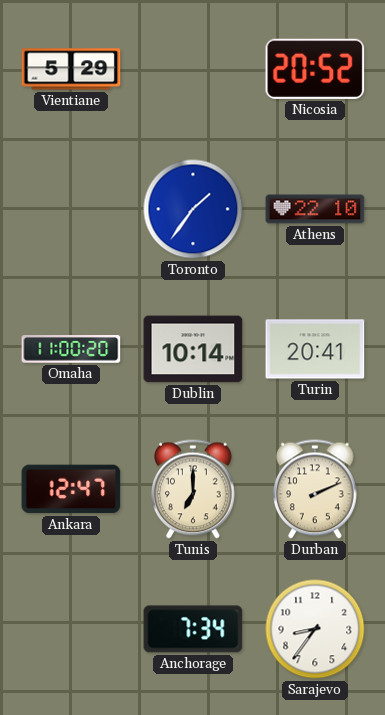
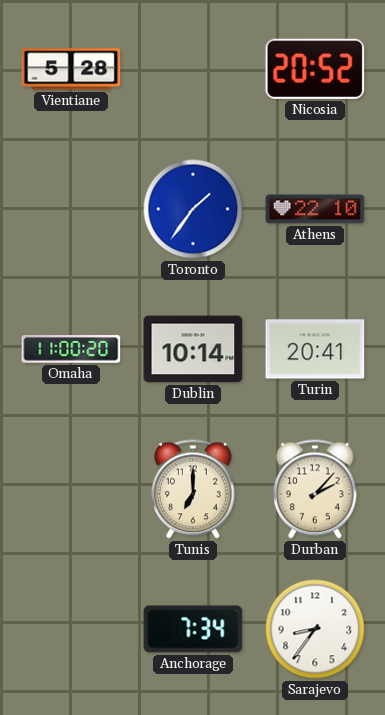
Vientiane: 5:29 -> 5:28
Ankara: 12:47 -> none
Durban: 2:11 -> 2:07
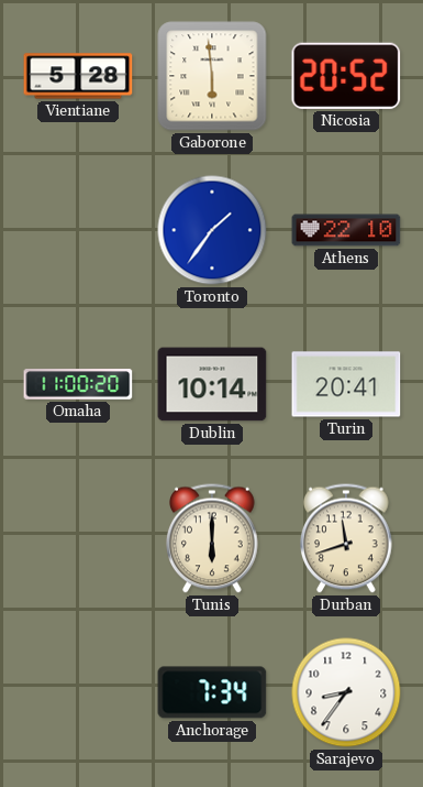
Gaborone: none -> 5:59
Tunis: 7:00 -> 6:00
Durban: 2:07 -> 11:42
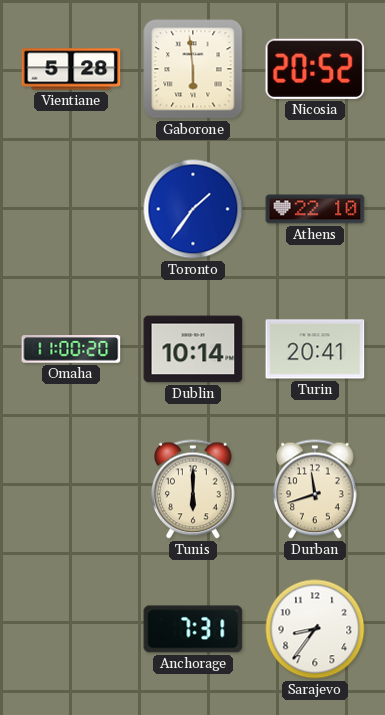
Anchorage: 7:34 -> 7:31
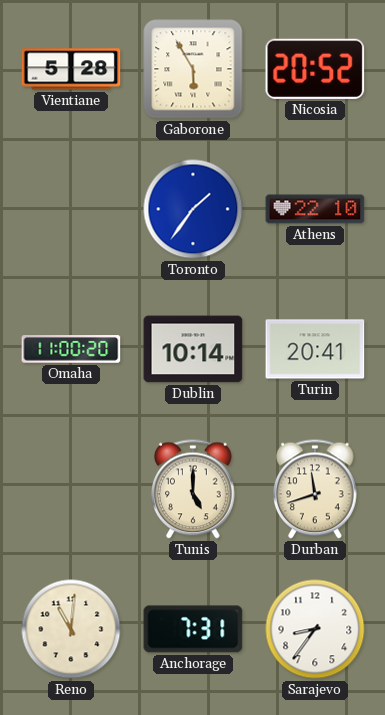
Gaborone: 5:59 -> 5:55
Tunis: 6:00 -> 5:00
Reno: none -> 11:01
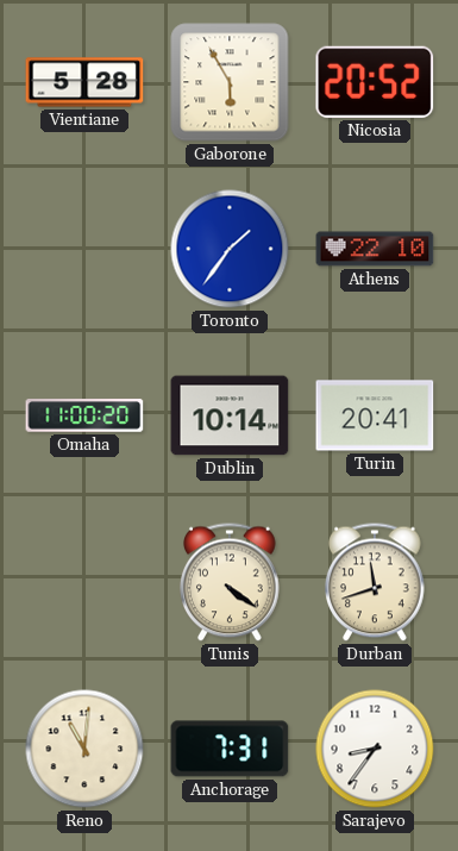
Tunis: 5:00 -> 4:21
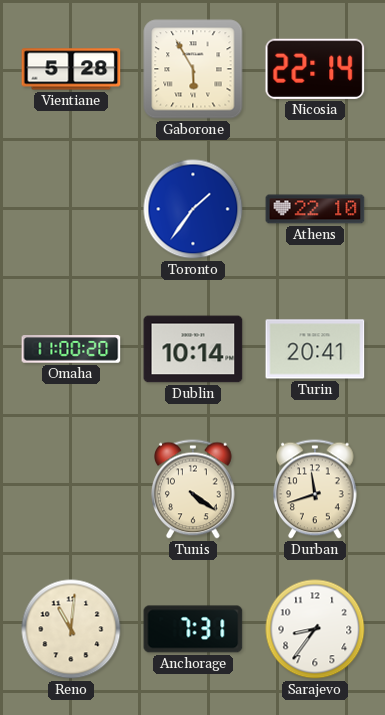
Nicosia: 20:52 -> 22:14
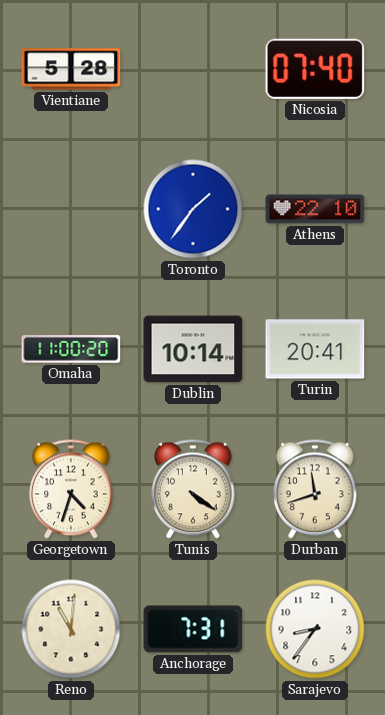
Gaborone: 5:55 -> none
Nicosia: 22:14 -> 07:40
Georgetown: none -> 4:33
